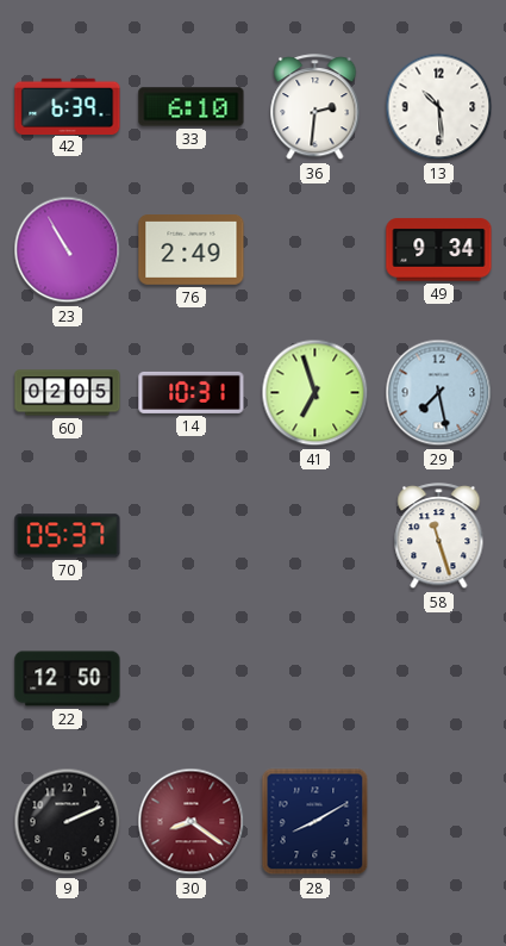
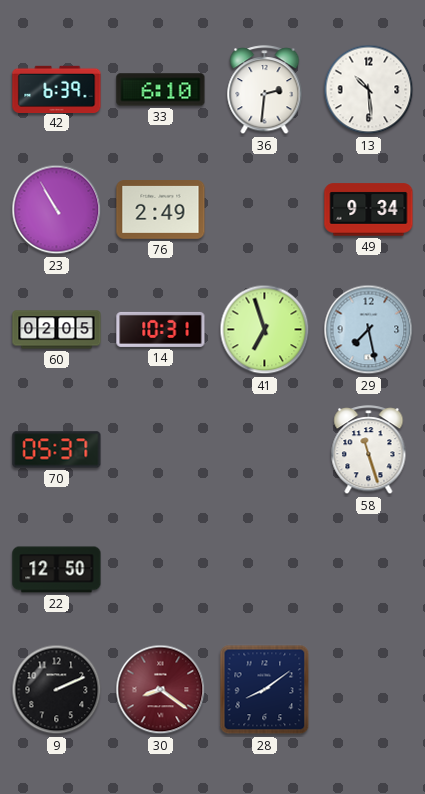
28: 8:10 -> 8:09
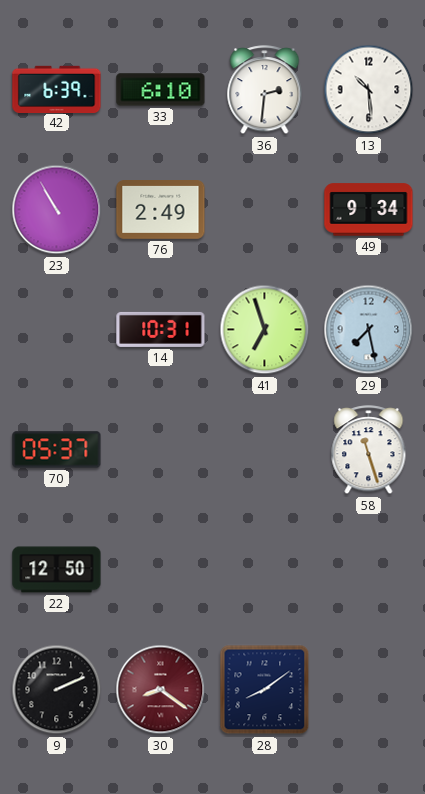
60: 02:05 -> none
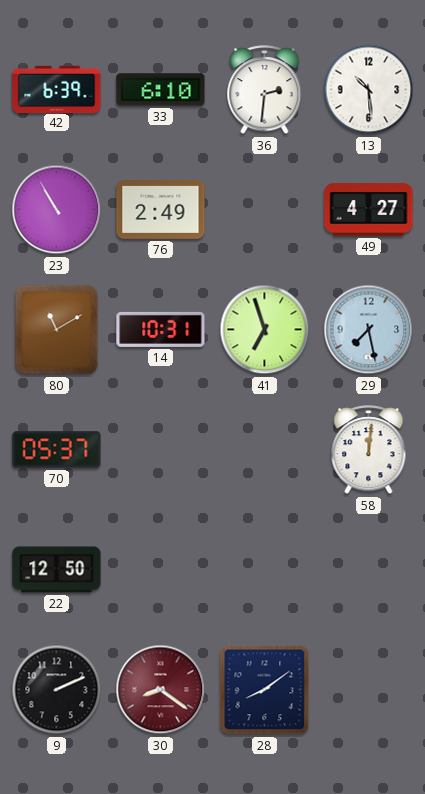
49: 9:34 -> 4:27
80: none -> 11:10
58: 11:27 -> 12:01
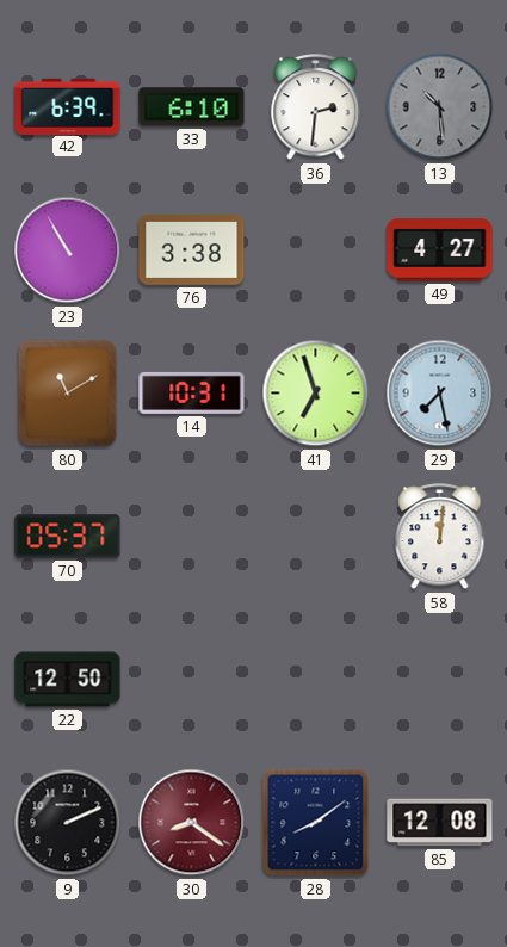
13 dial: white -> grey
76: 2:49 -> 3:38
85: none -> 12:08
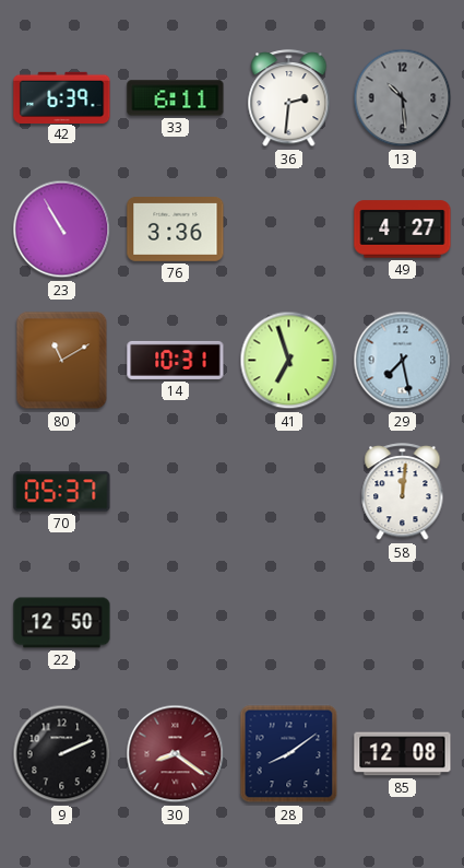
33: 6:10 -> 6:11
76: 3:38 -> 3:36
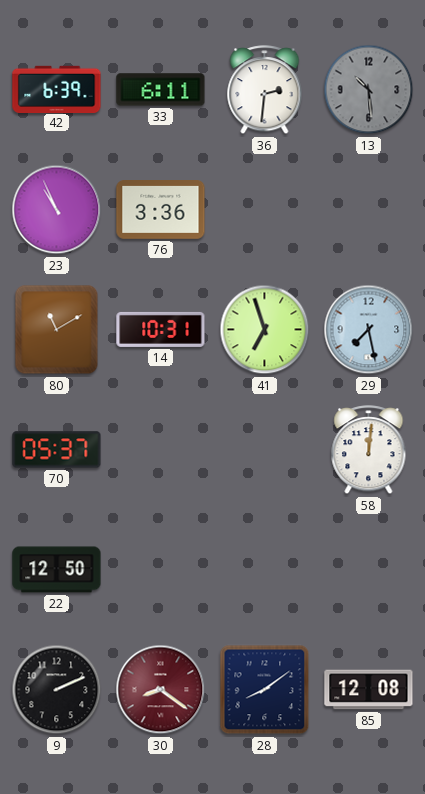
23: 10:55 -> 10:56
49: 4:27 -> none
